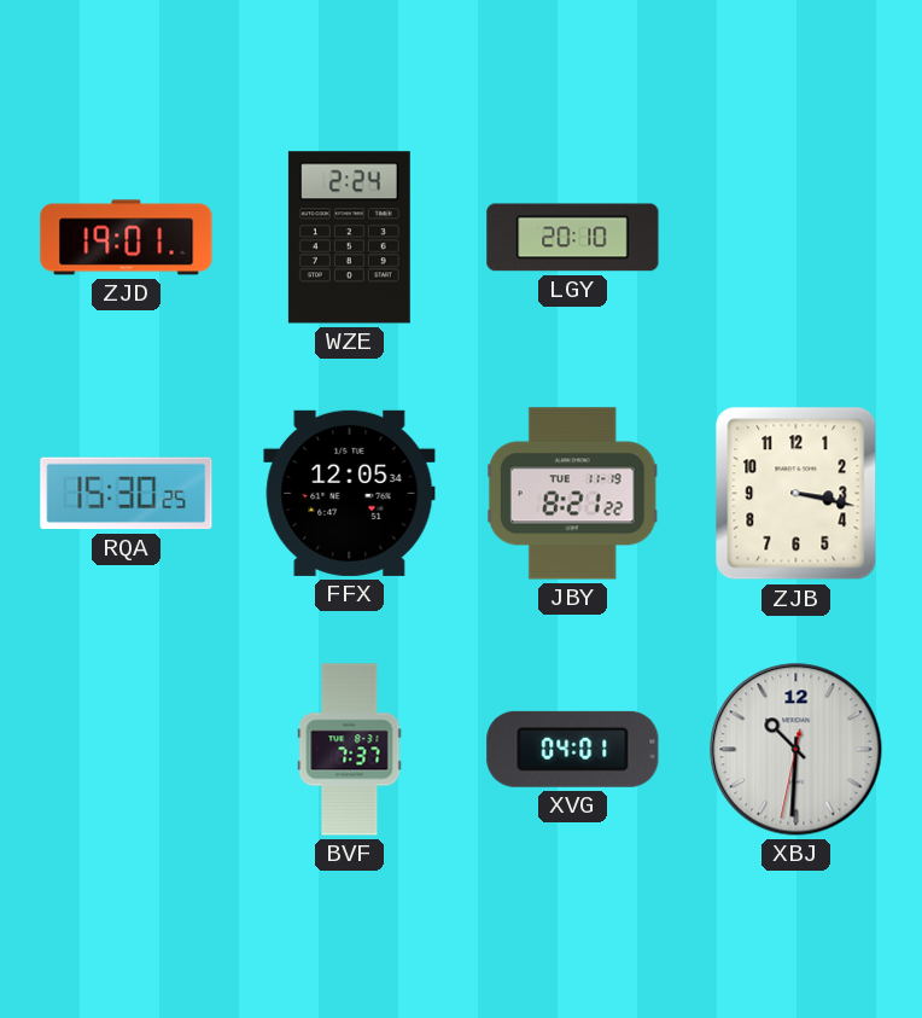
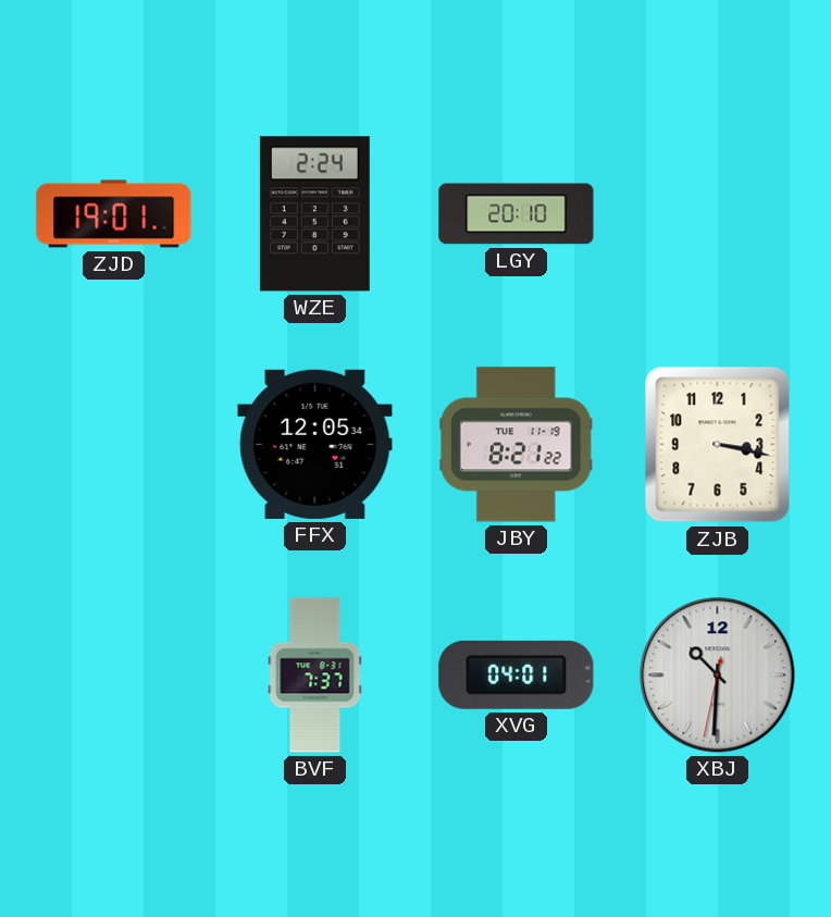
RQA: 15:30 -> none
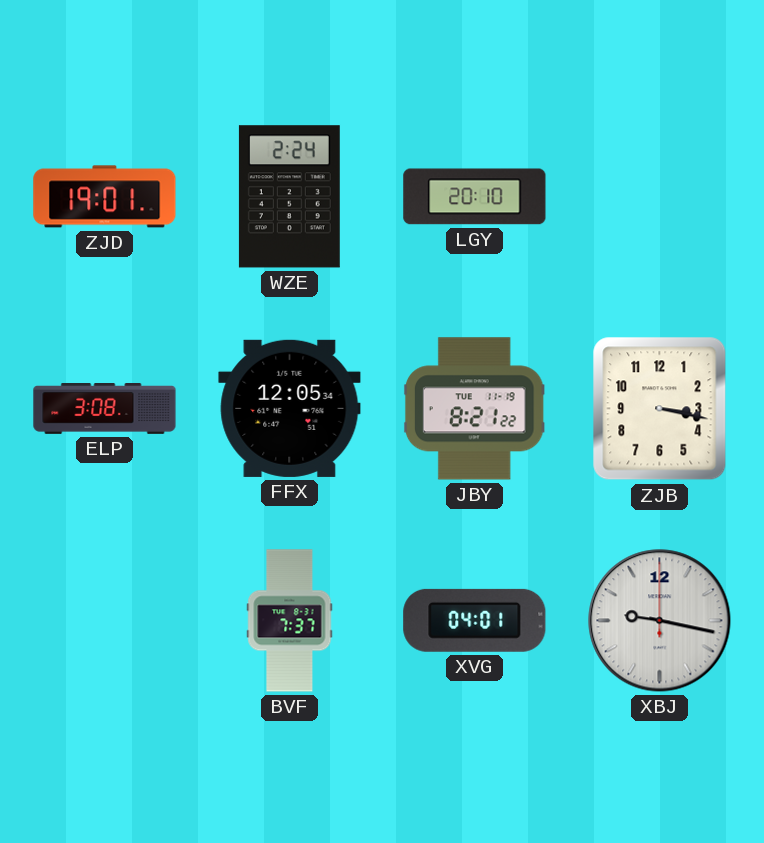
ELP: none -> 3:08
XBJ: 10:30 -> 9:17
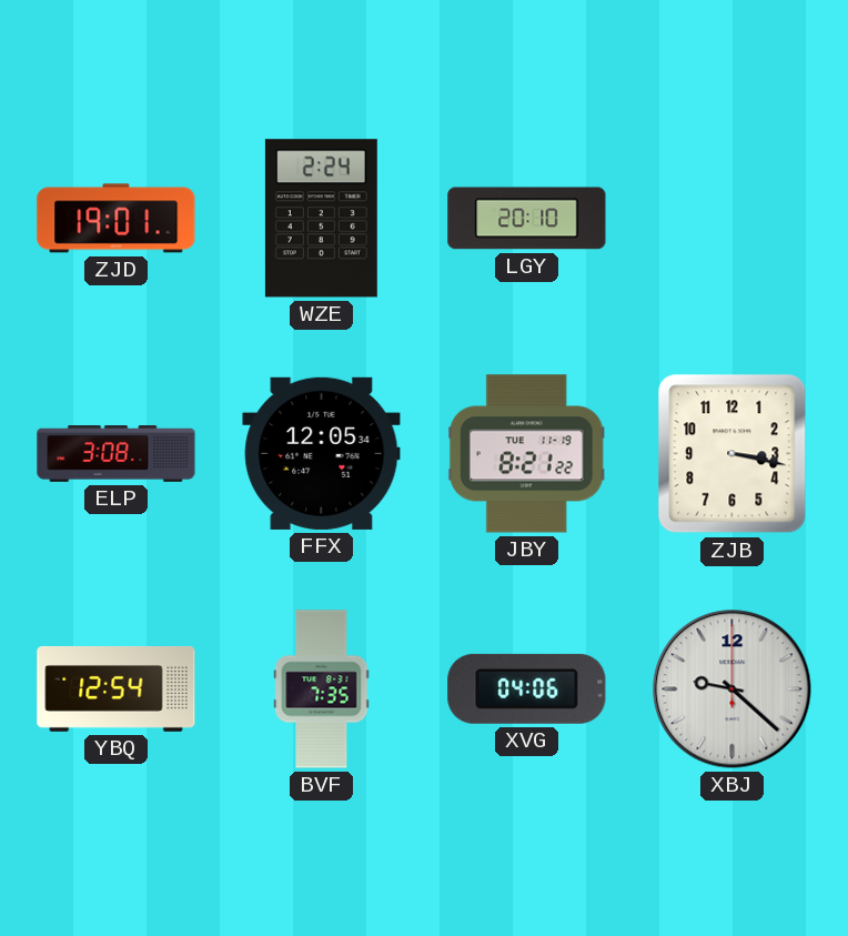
YBQ: none -> 12:54
BVF: 7:37 -> 7:35
XVG: 04:01 -> 04:06
XBJ: 9:17 -> 9:22
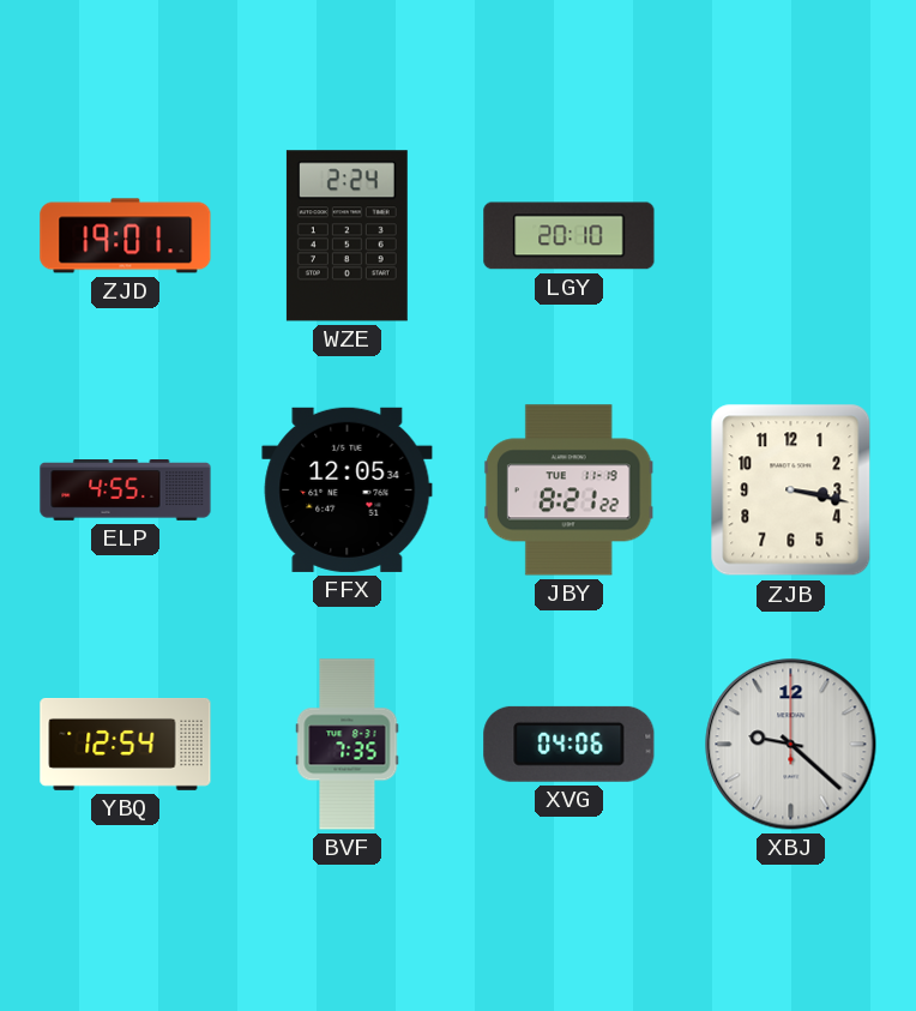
ELP: 3:08 -> 4:55
